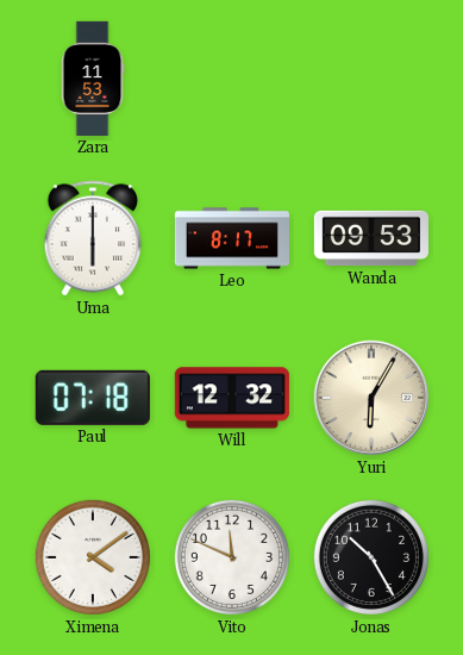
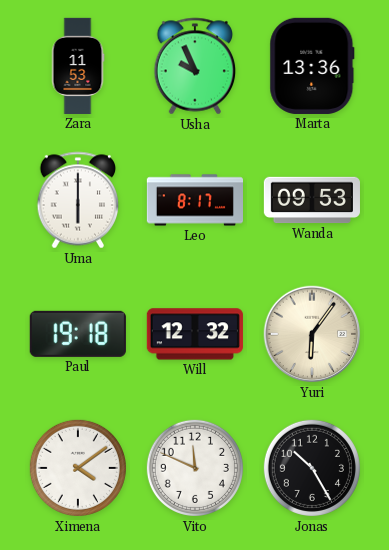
Usha: none -> 9:56
Marta: none -> 13:36
Paul: 07:18 -> 19:18
Yuri: 6:05 -> 6:06
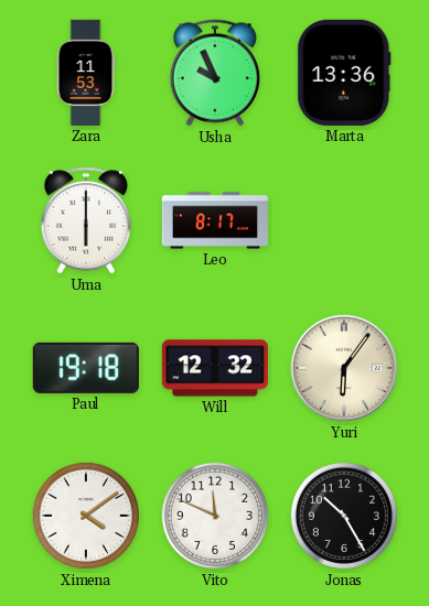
Wanda: 09:53 -> none
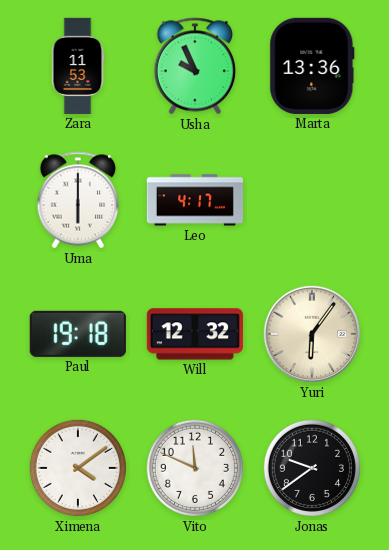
Leo: 8:17 -> 4:17
Jonas: 10:25 -> 9:39
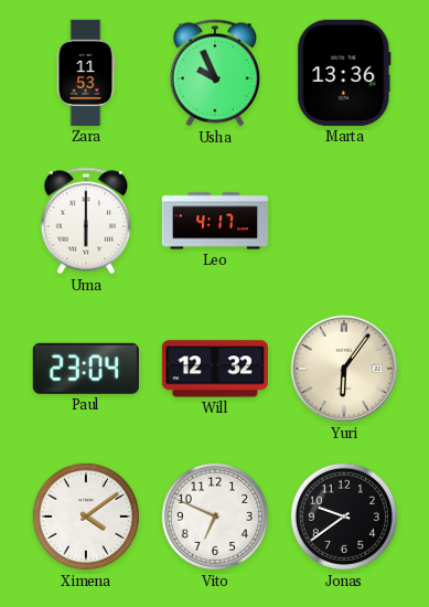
Paul: 19:18 -> 23:04
Vito: 11:49 -> 6:49
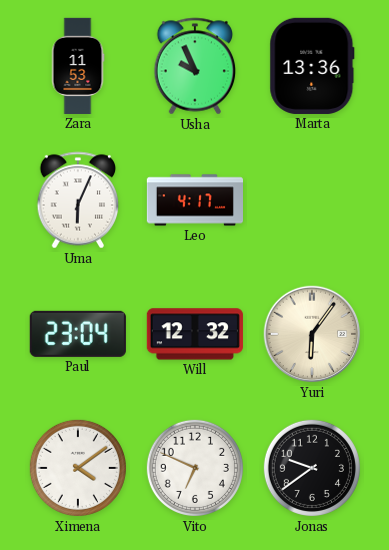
Uma: 6:00 -> 6:04
